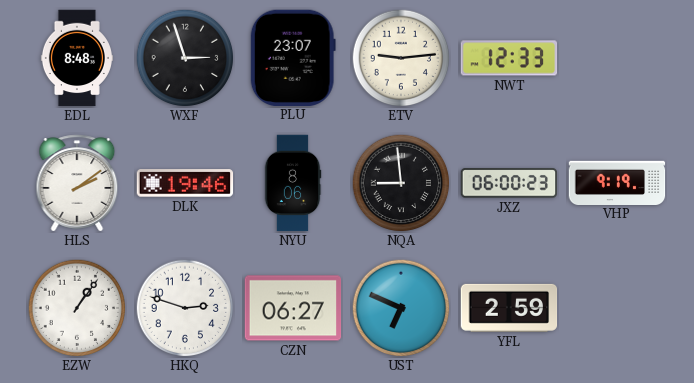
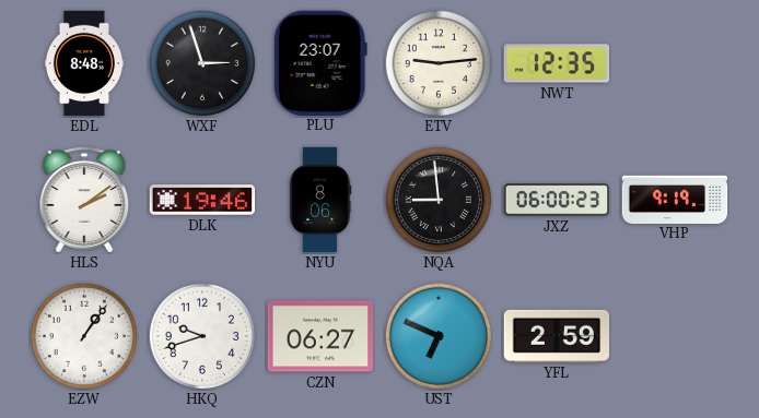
NWT: 12:33 -> 12:35
HKQ: 2:48 -> 9:42
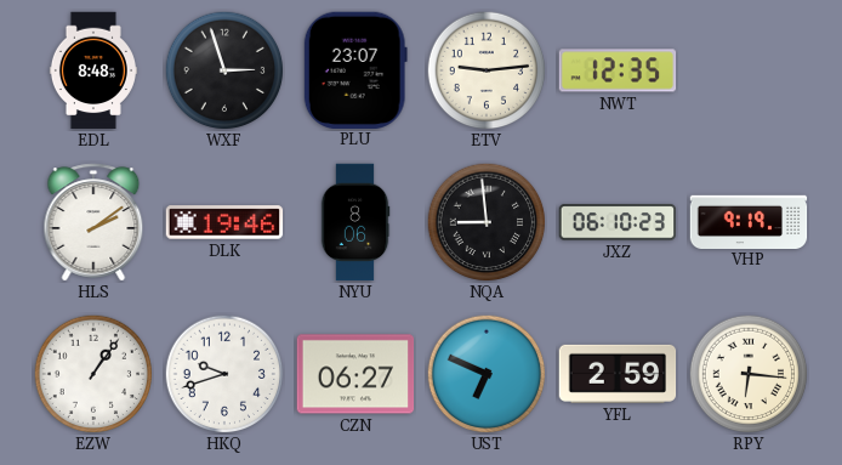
JXZ: 06:00 -> 06:10
RPY: none -> 6:16
